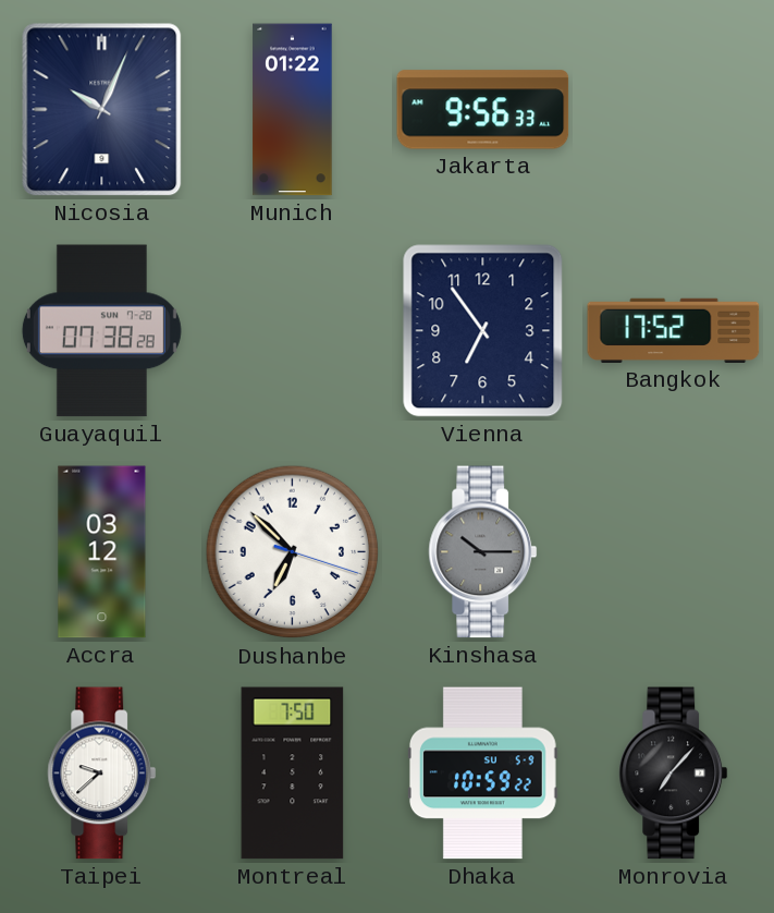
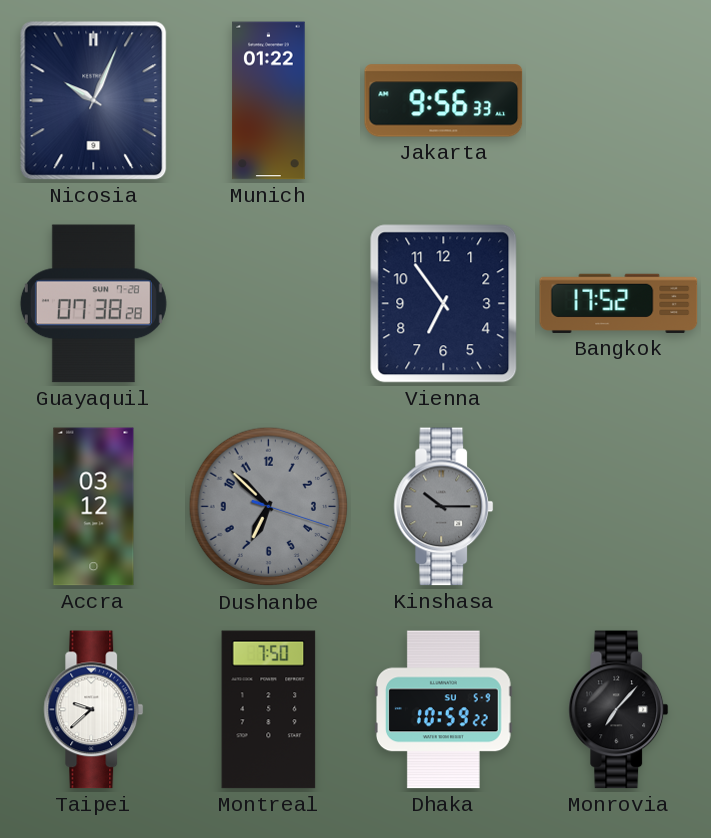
Dushanbe dial: white -> grey
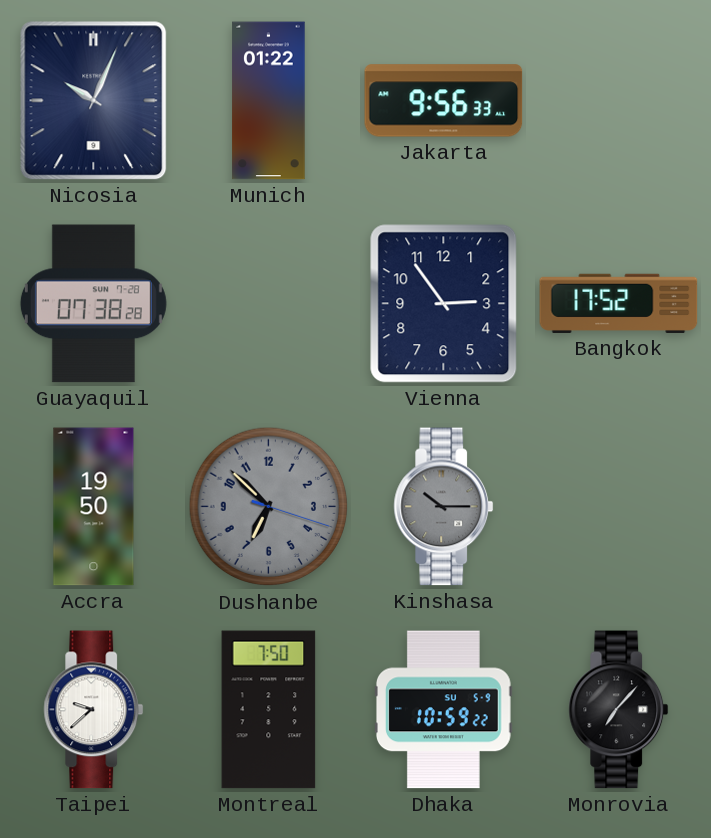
Vienna: 6:54 -> 2:54
Accra: 03:12 -> 19:50
